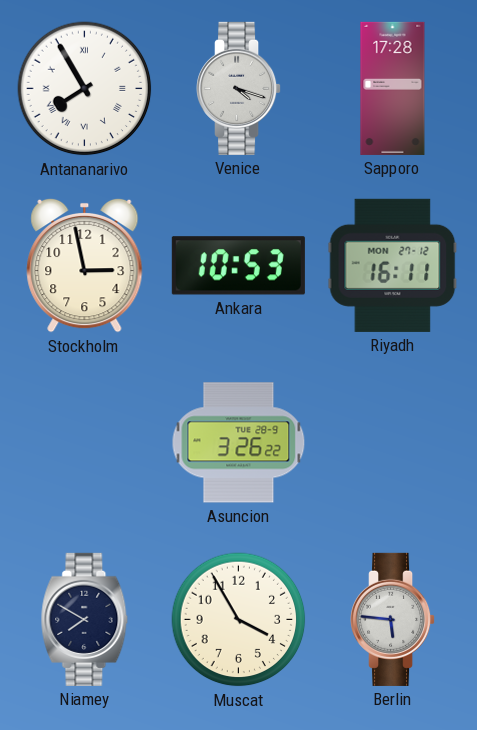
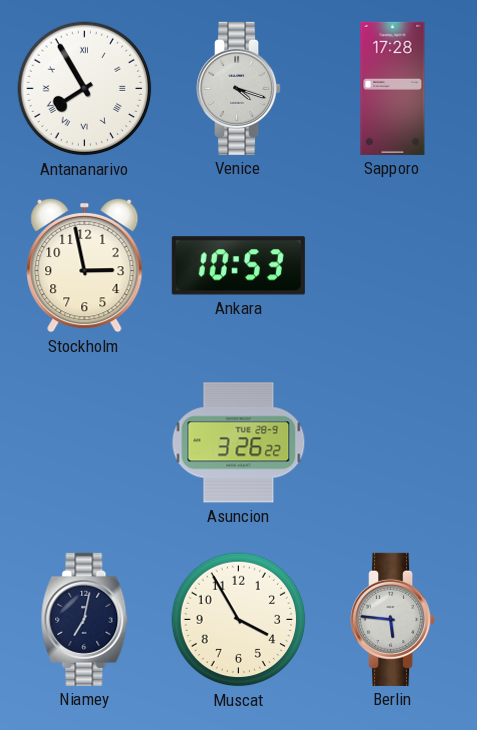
Riyadh: 16:11 -> none
Niamey: 7:50 -> 7:02
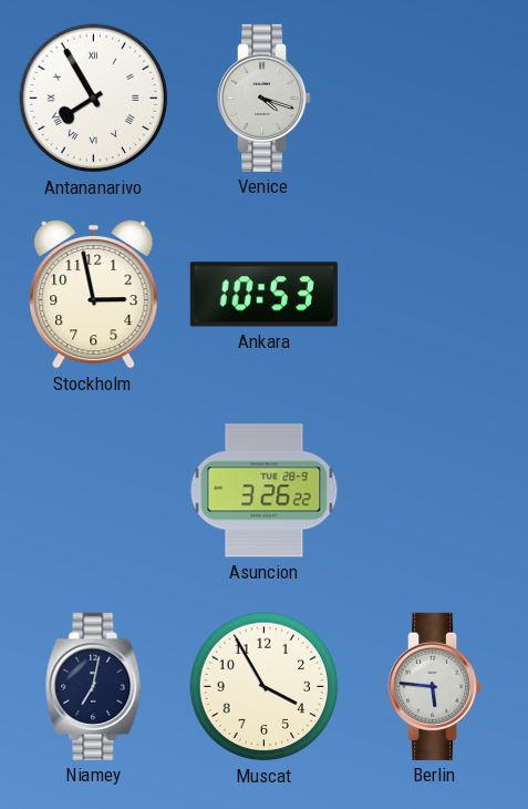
Sapporo: 17:28 -> none
